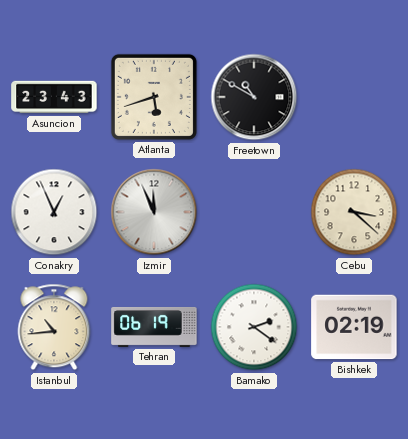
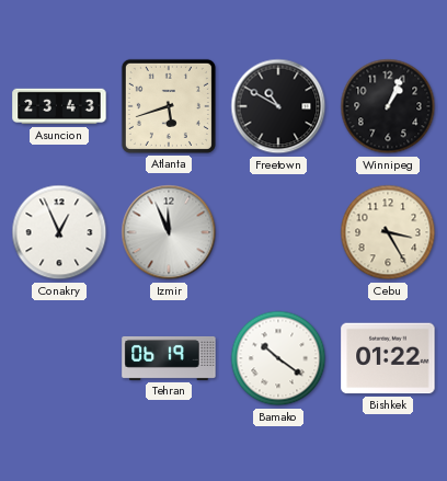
Winnipeg: none -> 1:04
Cebu: 3:22 -> 3:25
Istanbul: 10:44 -> none
Bamako: 2:21 -> 10:21
Bishkek: 02:19 -> 01:22
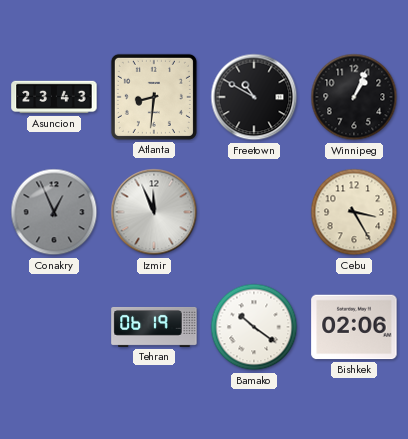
Atlanta: 5:42 -> 8:31
Conakry dial: white -> grey
Bishkek: 01:22 -> 02:06
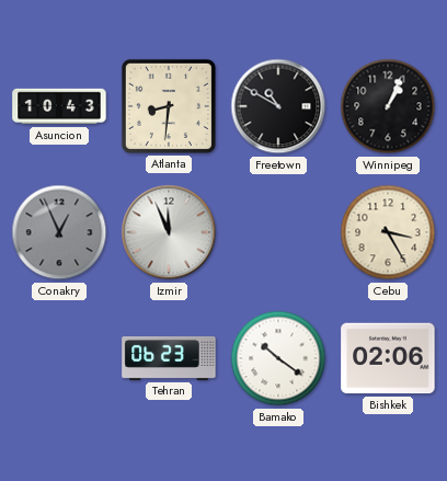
Asuncion: 23:43 -> 10:43
Tehran: 06:19 -> 06:23
